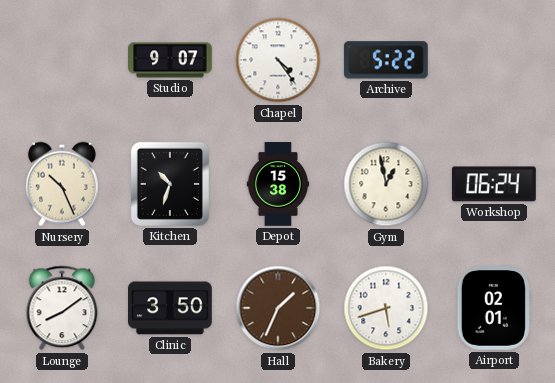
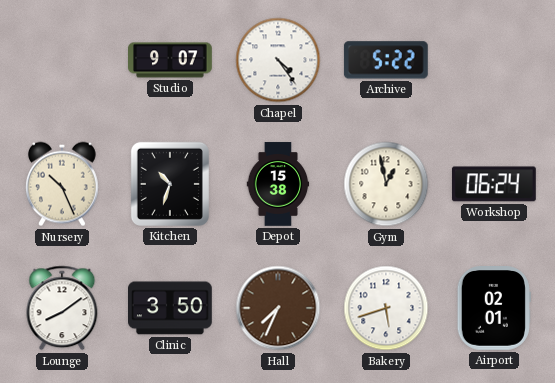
Hall: 1:34 -> 7:34
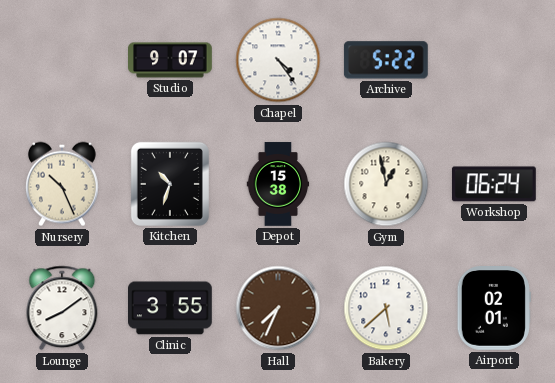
Clinic: 3:50 -> 3:55
Bakery: 5:42 -> 5:38
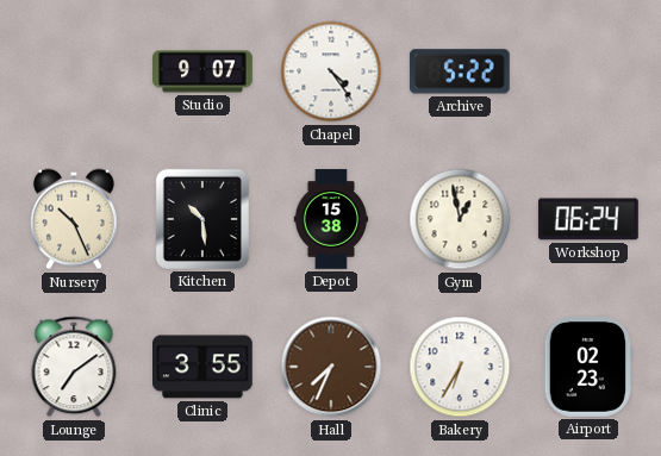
Kitchen: 10:33 -> 10:29
Lounge: 8:09 -> 7:09
Bakery: 5:38 -> 6:35
Airport: 02:01 -> 02:23
